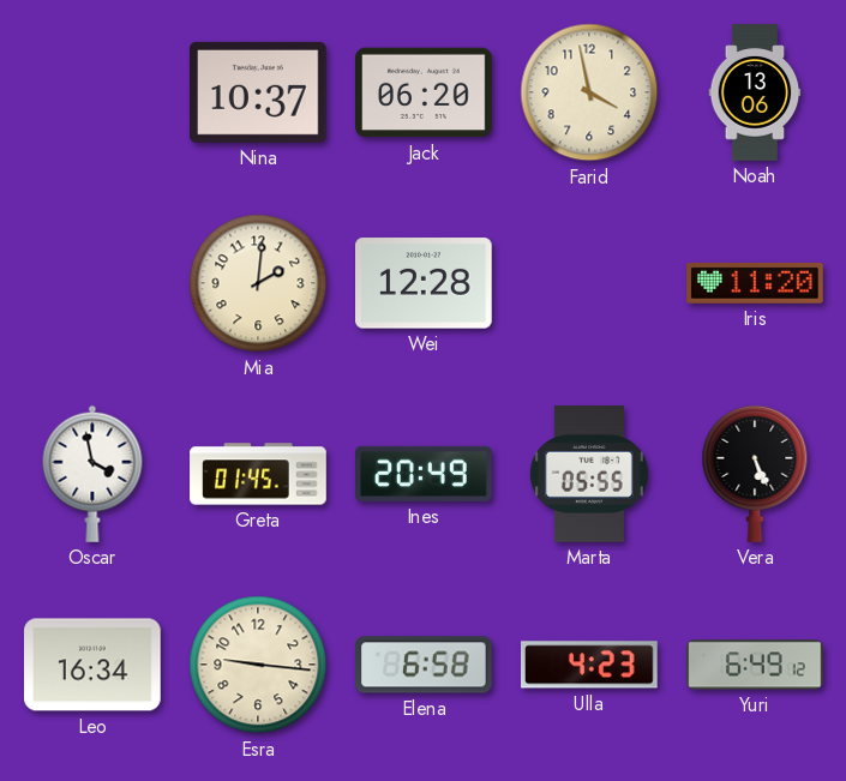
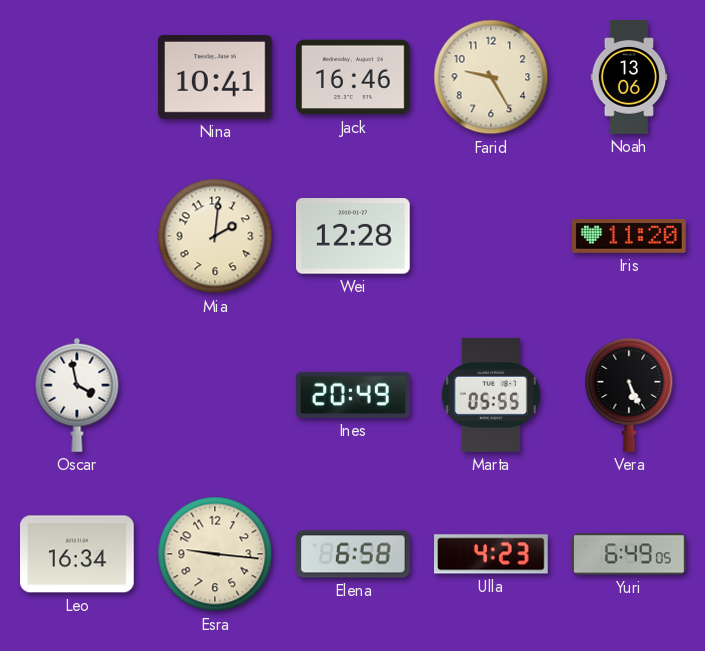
Nina: 10:37 -> 10:41
Jack: 06:20 -> 16:46
Farid: 3:58 -> 9:25
Greta: 01:45 -> none
Yuri: 6:49:12 -> 6:49:05
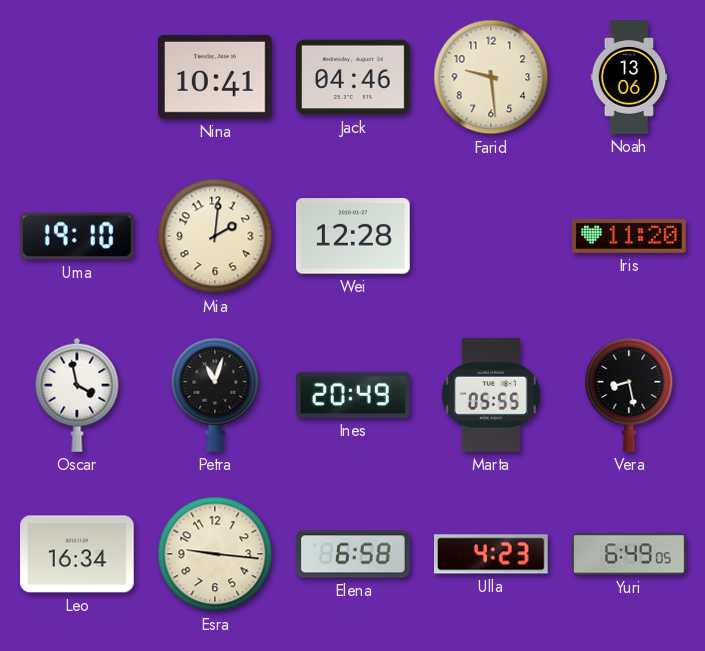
Jack: 16:46 -> 04:46
Farid: 9:25 -> 9:29
Uma: none -> 19:10
Petra: none -> 11:03
Vera: 5:26 -> 8:28
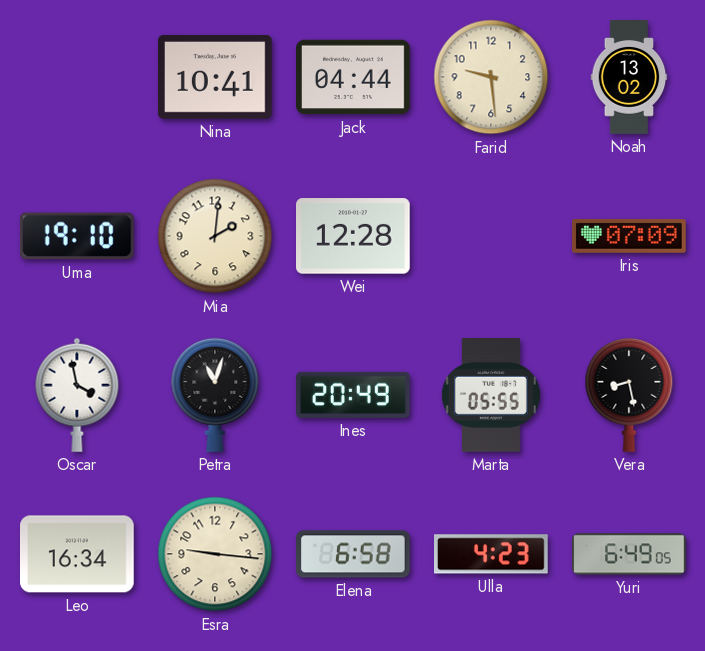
Jack: 04:46 -> 04:44
Noah: 13:06 -> 13:02
Iris: 11:20 -> 07:09
